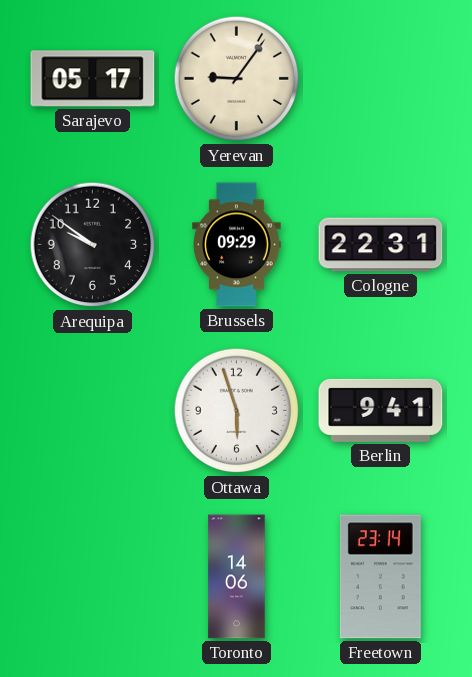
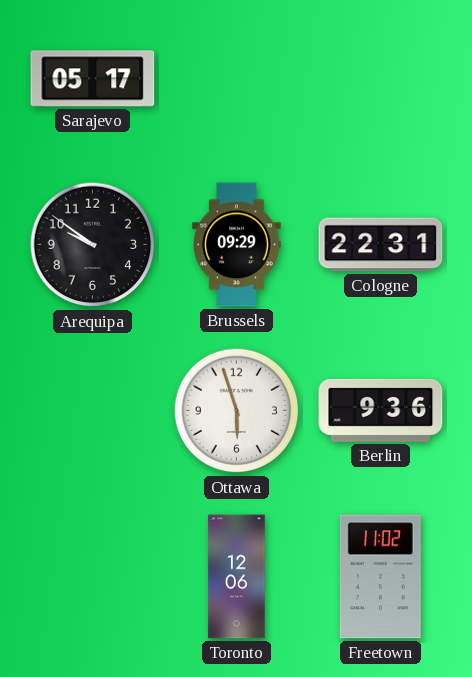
Yerevan: 9:06 -> none
Berlin: 9:41 -> 9:36
Toronto: 14:06 -> 12:06
Freetown: 23:14 -> 11:02
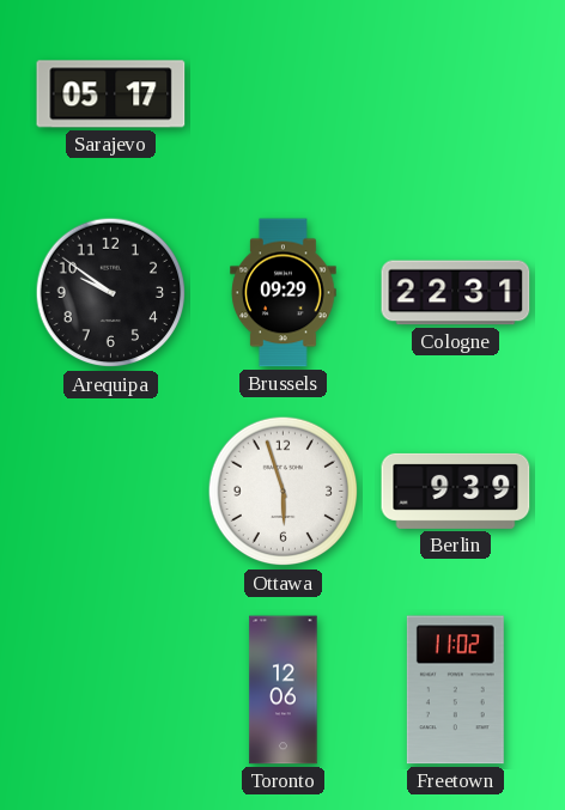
Berlin: 9:36 -> 9:39
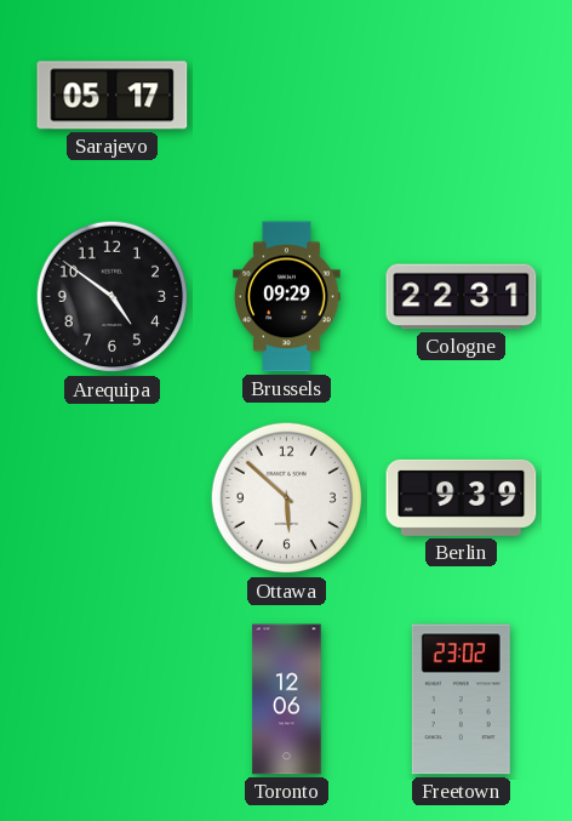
Arequipa: 9:51 -> 4:51
Ottawa: 5:57 -> 5:52
Freetown: 11:02 -> 23:02
